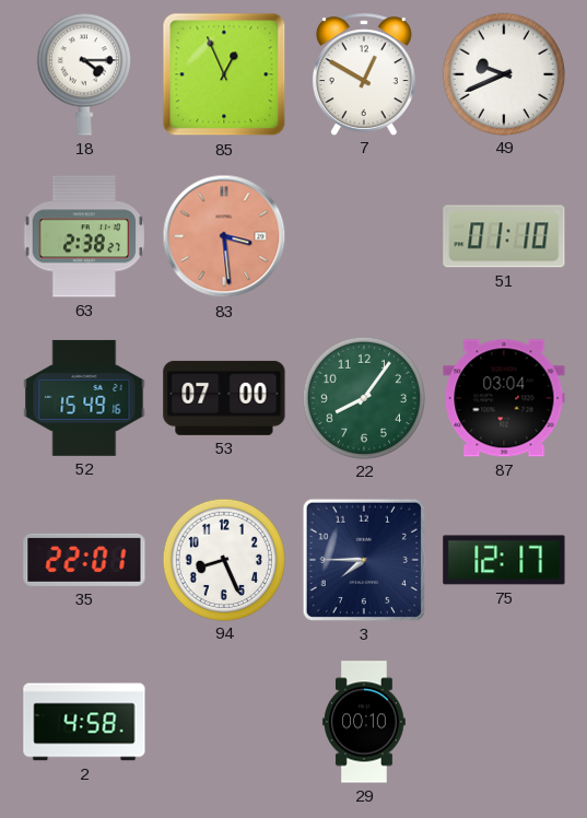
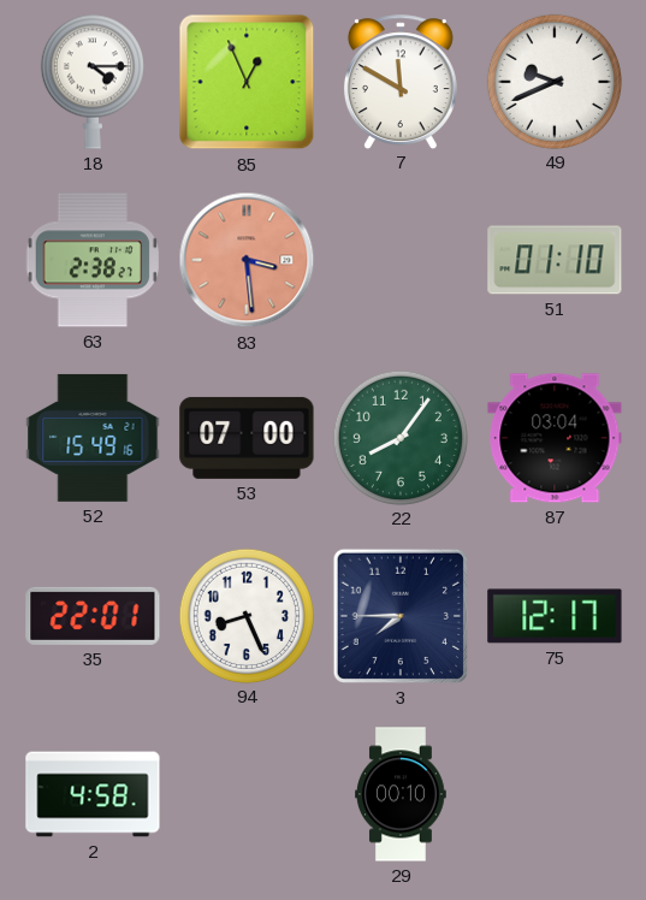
7: 12:50 -> 11:50
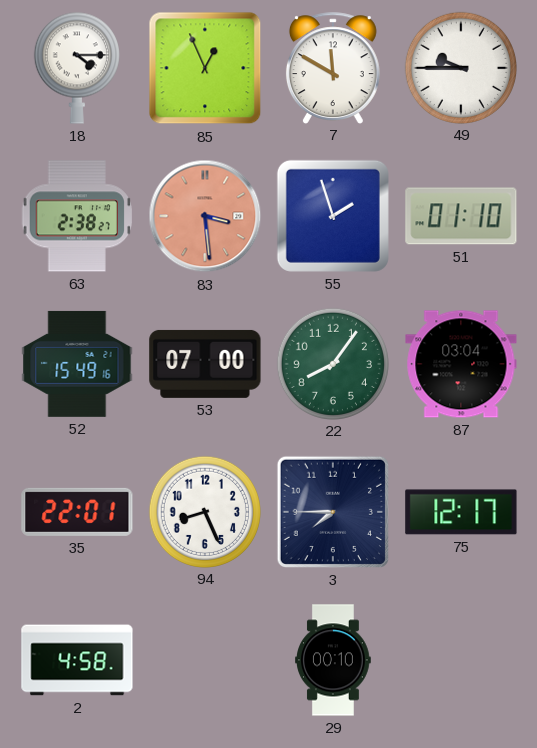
49: 9:41 -> 9:45
55: none -> 1:57
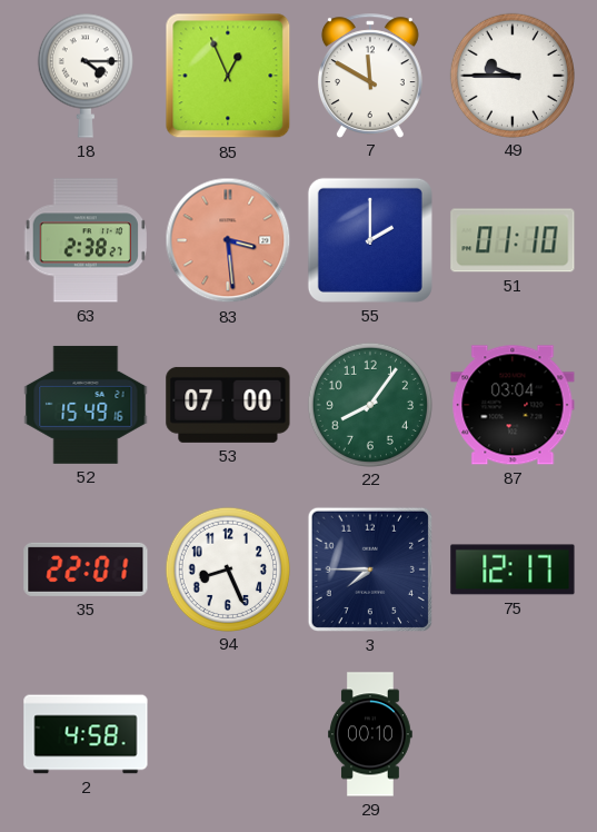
55: 1:57 -> 2:00
